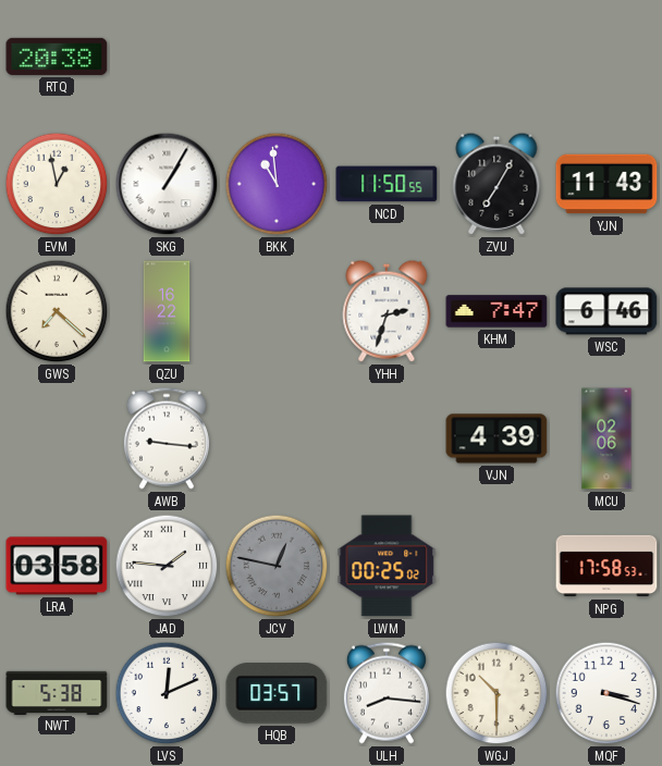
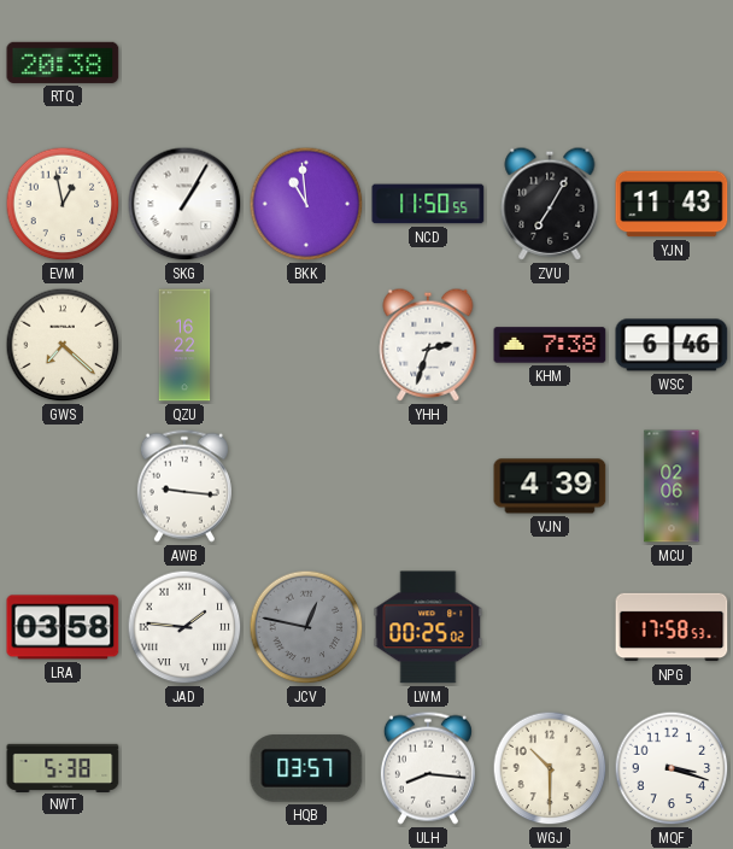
KHM: 7:47 -> 7:38
LVS: 12:11 -> none
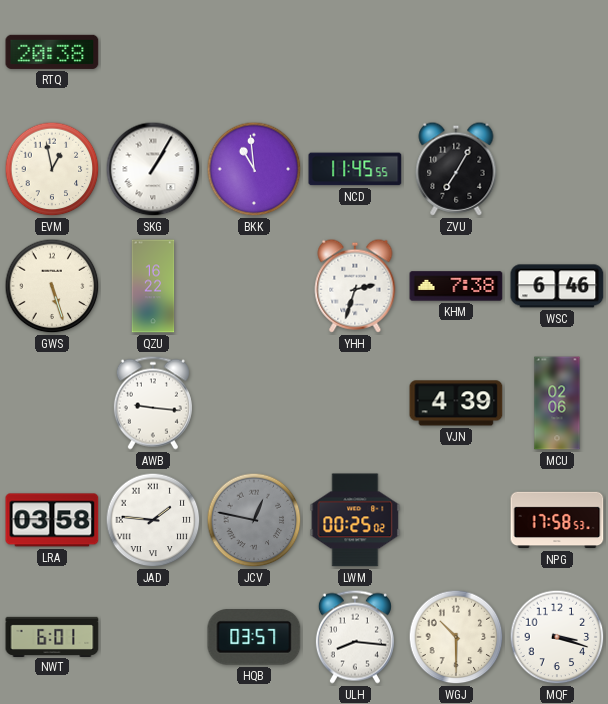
NCD: 11:50 -> 11:45
YJN: 11:43 -> none
GWS: 7:22 -> 5:27
NWT: 5:38 -> 6:01
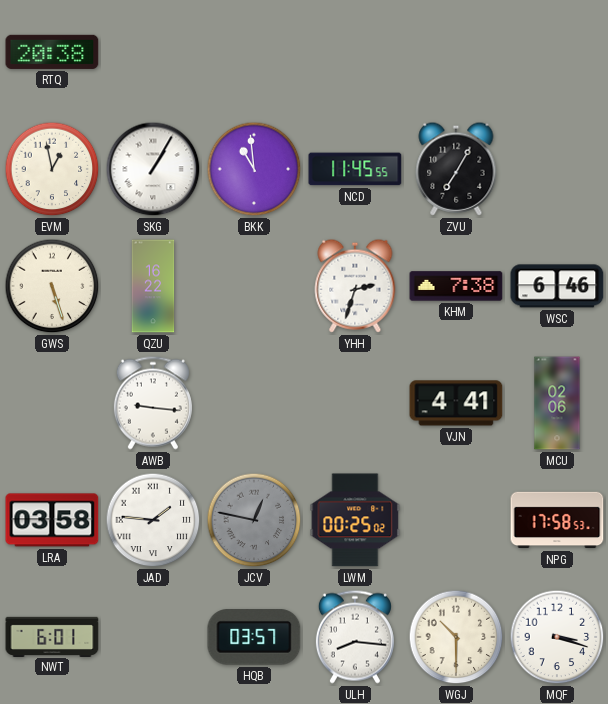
VJN: 4:39 -> 4:41
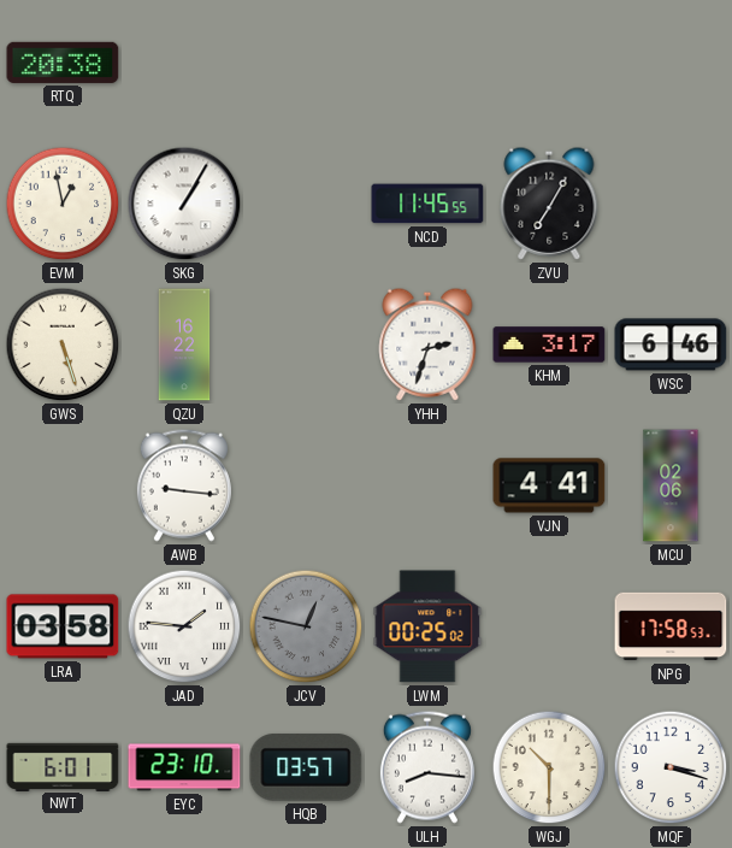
BKK: 10:59 -> none
KHM: 7:38 -> 3:17
EYC: none -> 23:10
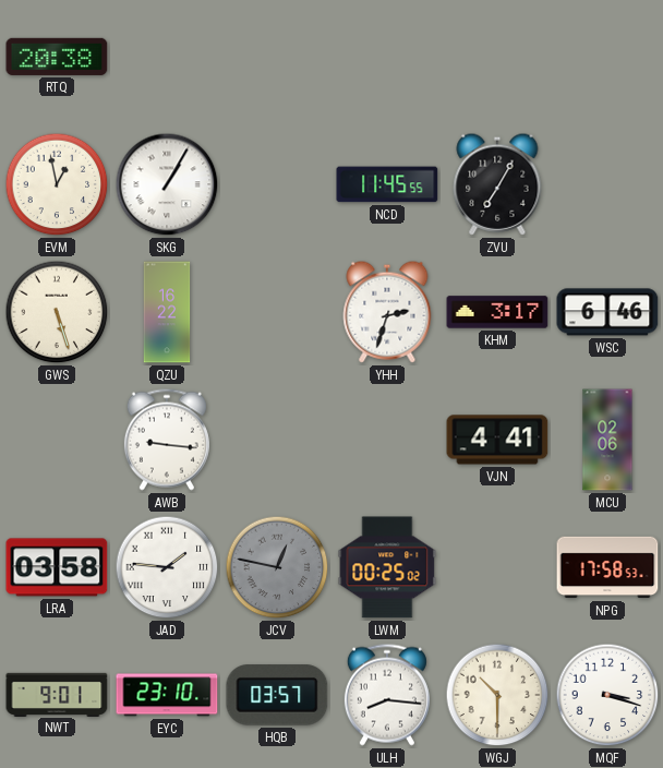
NWT: 6:01 -> 9:01
